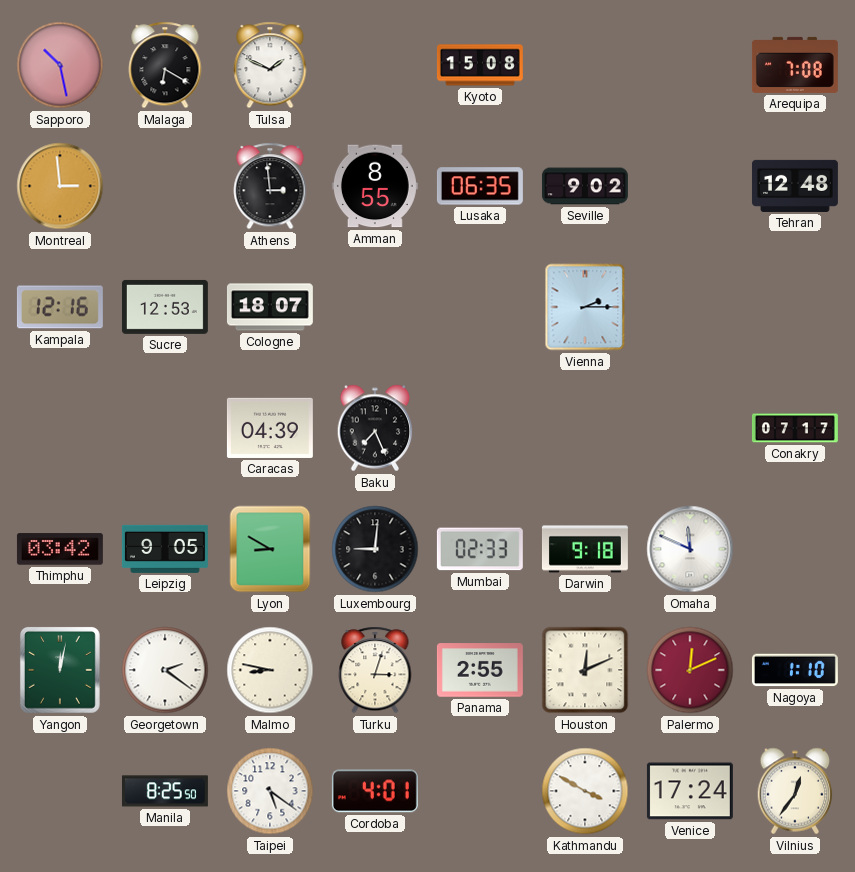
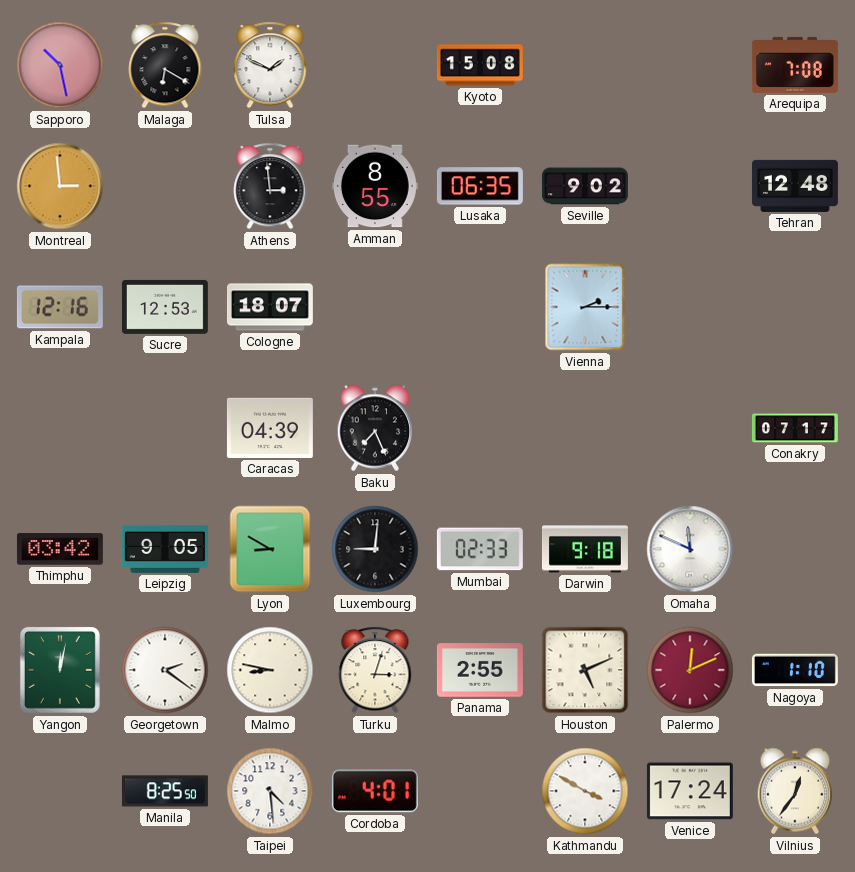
Houston: 12:11 -> 5:11
Taipei: 5:21 -> 4:29
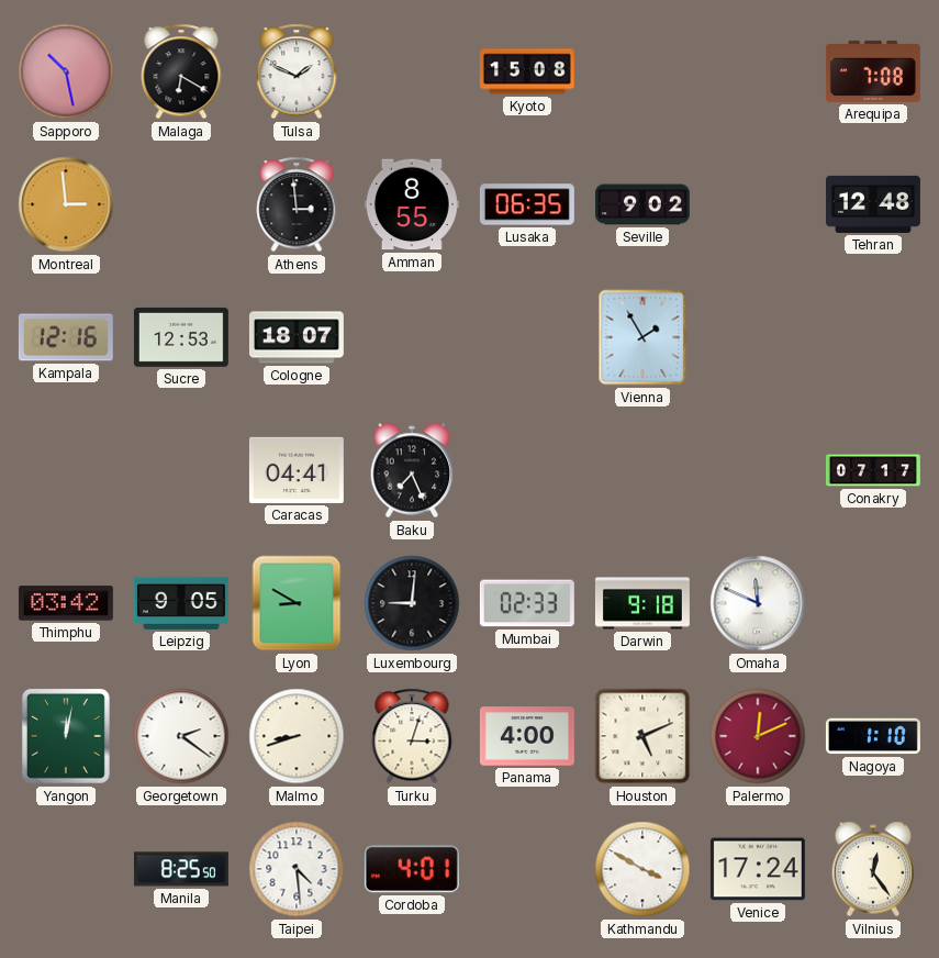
Vienna: 2:15 -> 1:55
Caracas: 04:39 -> 04:41
Malmo: 8:47 -> 8:42
Panama: 2:55 -> 4:00
Vilnius: 12:36 -> 12:24
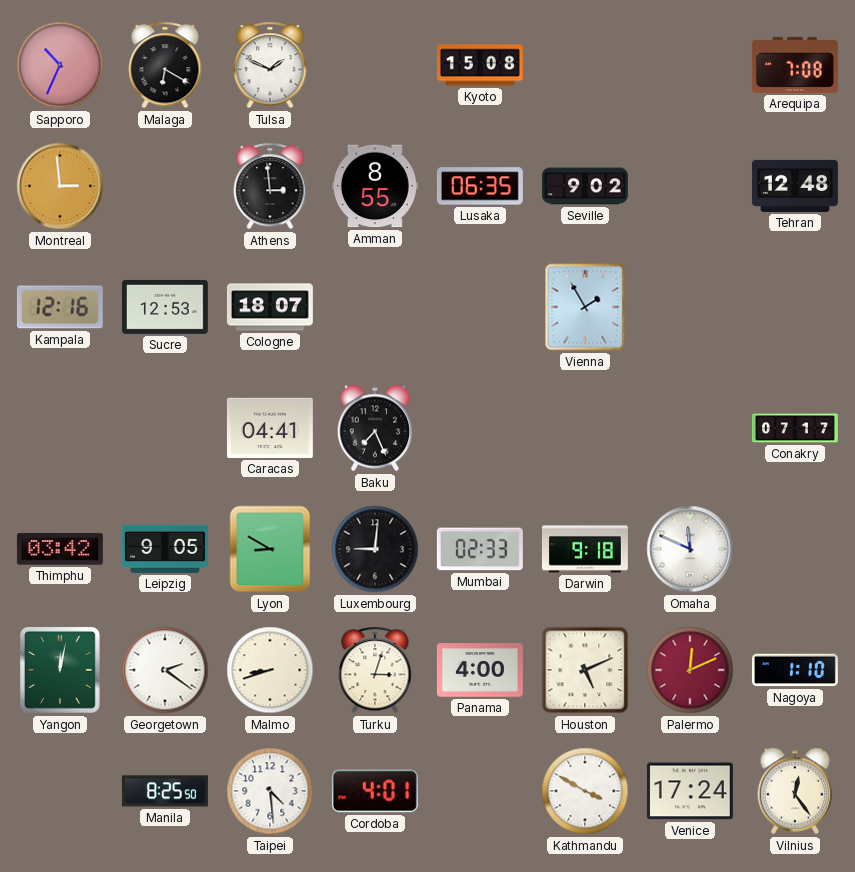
Sapporo: 10:28 -> 10:34
